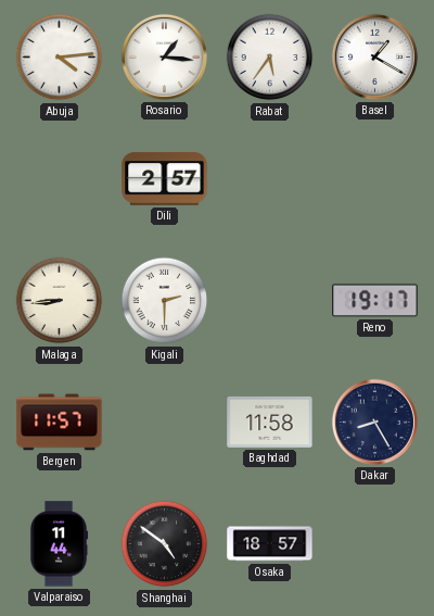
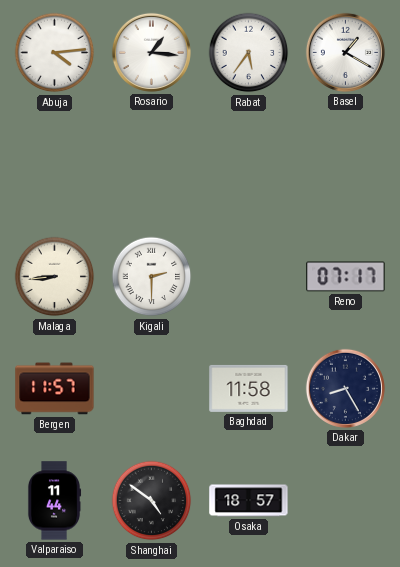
Dili: 2:57 -> none
Reno: 19:17 -> 07:17
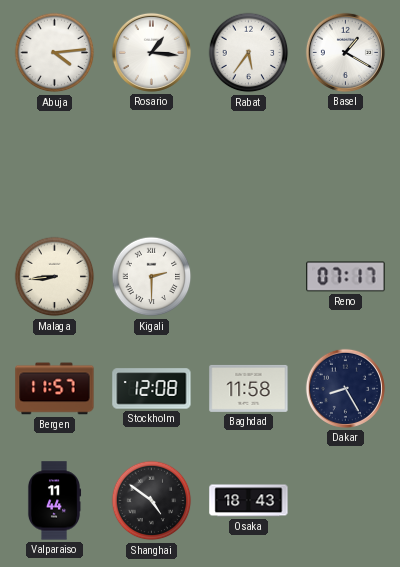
Stockholm: none -> 12:08
Osaka: 18:57 -> 18:43
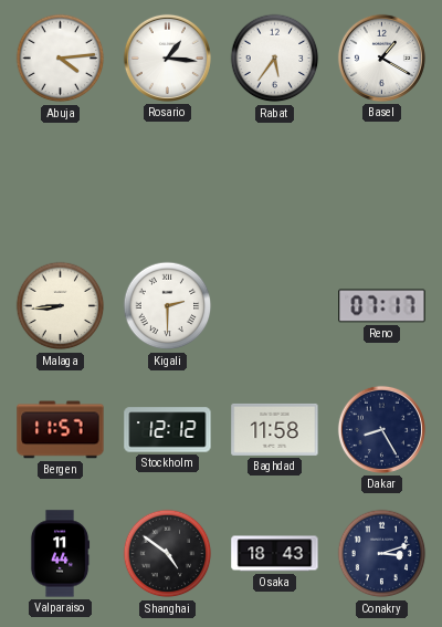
Stockholm: 12:08 -> 12:12
Conakry: none -> 3:12
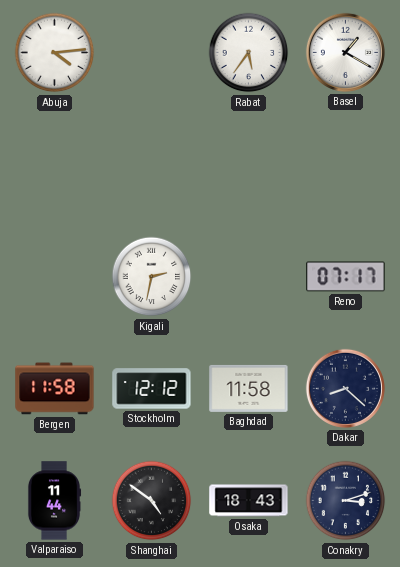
Rosario: 1:16 -> none
Malaga: 8:44 -> none
Kigali: 2:30 -> 2:32
Bergen: 11:57 -> 11:58
Dakar: 8:25 -> 8:22
